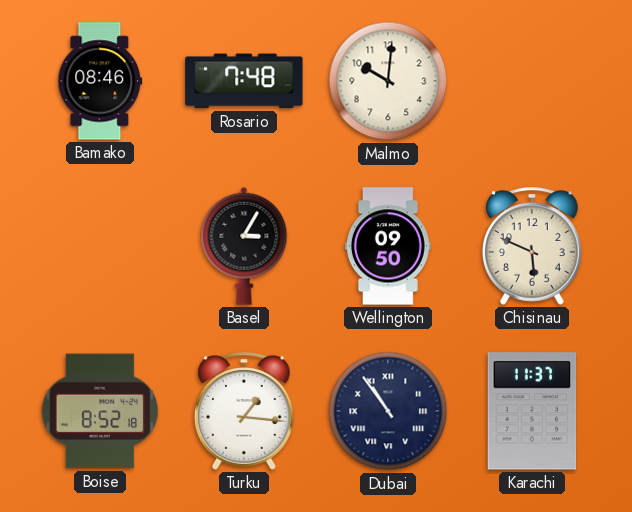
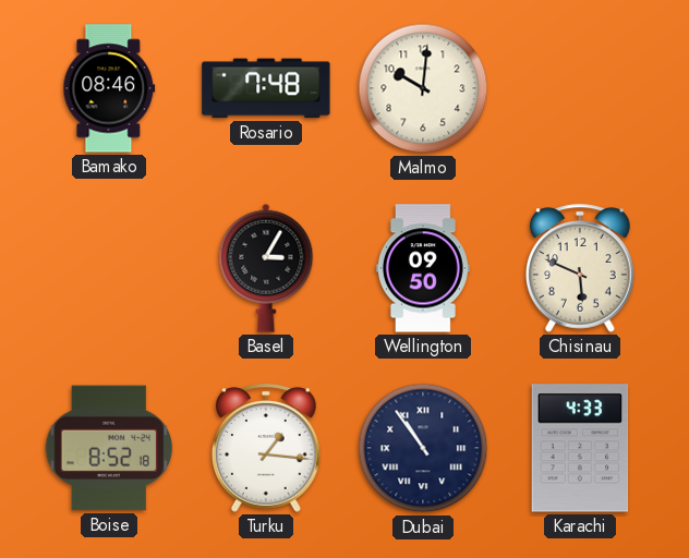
Karachi: 11:37 -> 4:33
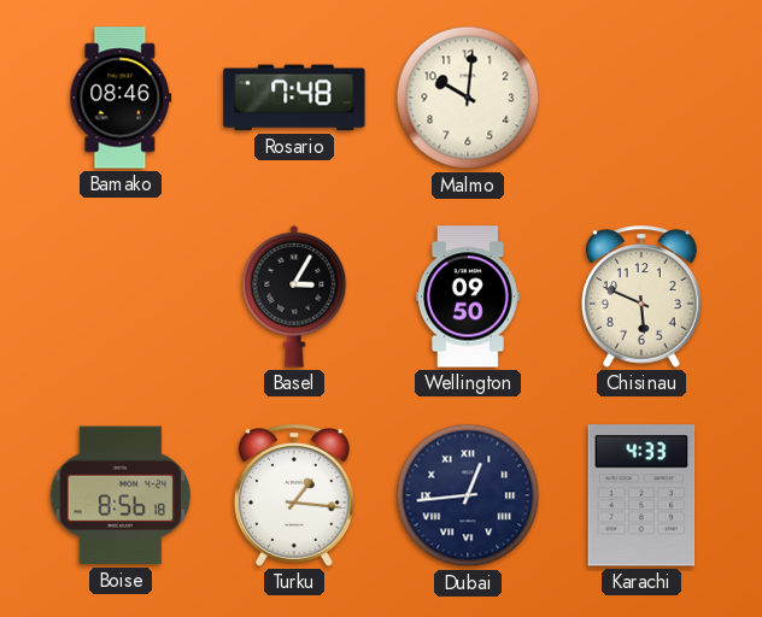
Boise: 8:52 -> 8:56
Dubai: 10:54 -> 12:44
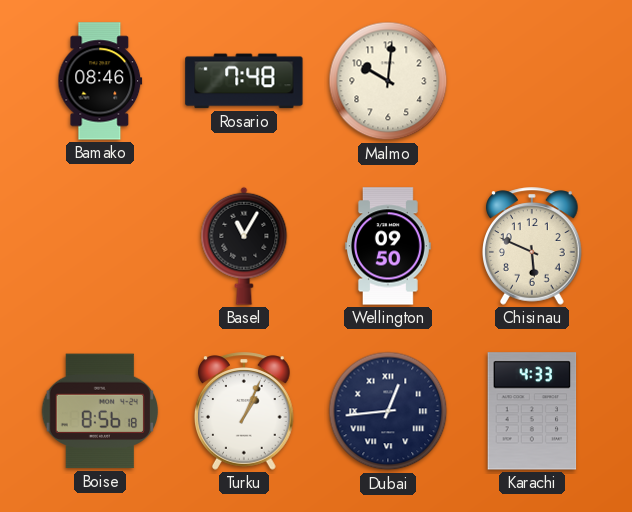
Basel: 3:05 -> 11:05
Turku: 1:16 -> 1:04
